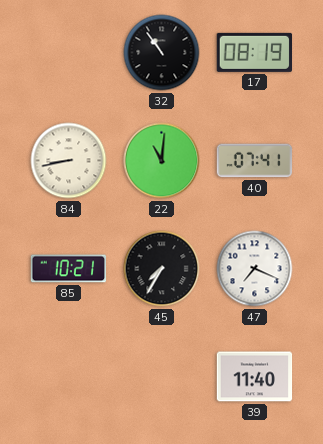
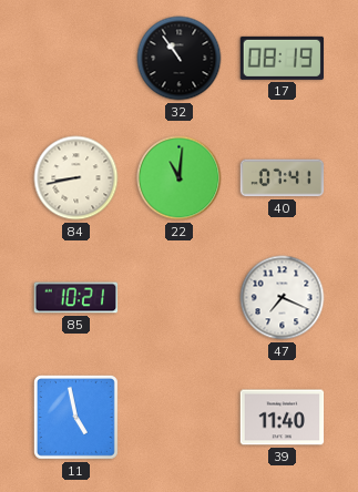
45: 7:35 -> none
11: none -> 4:58
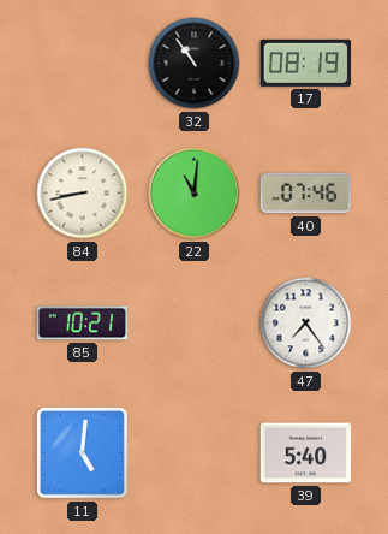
40: 07:41 -> 07:46
47: 7:19 -> 7:24
11: 4:58 -> 5:01
39: 11:40 -> 5:40
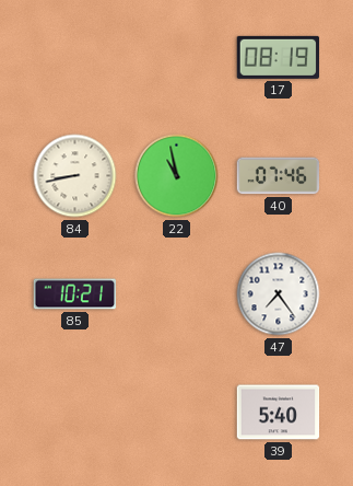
32: 10:54 -> none
22: 11:01 -> 10:58
11: 5:01 -> none
